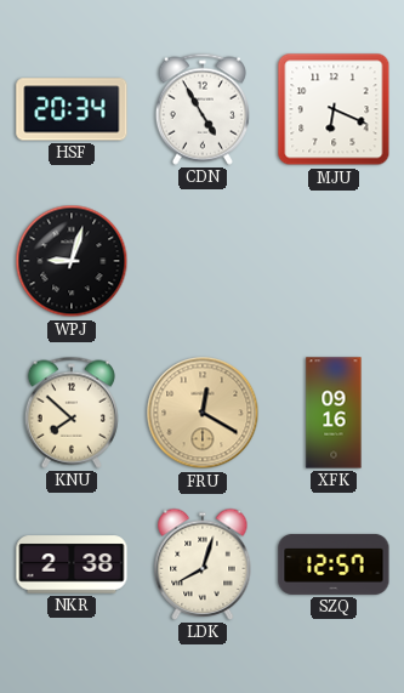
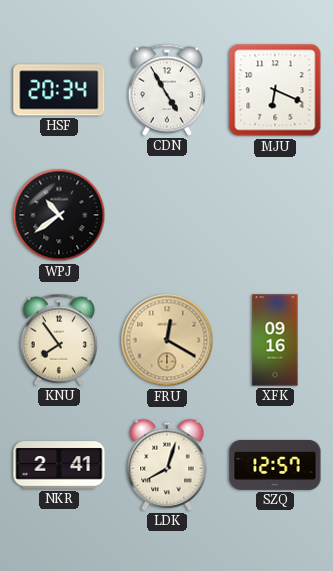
WPJ: 9:03 -> 10:39
KNU: 7:52 -> 7:54
NKR: 2:38 -> 2:41
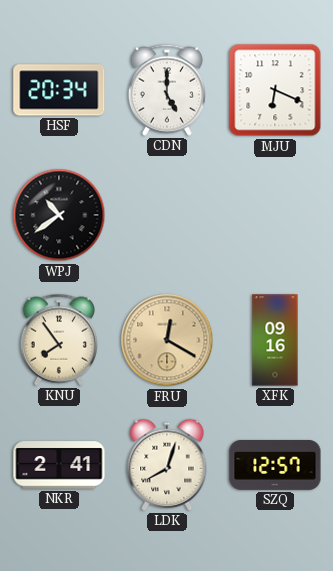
CDN: 4:55 -> 5:00
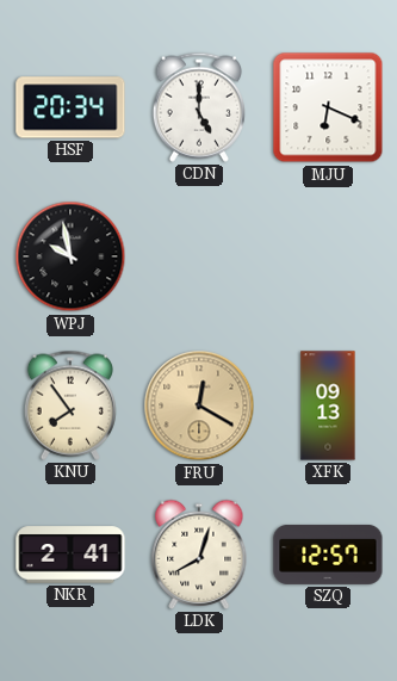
WPJ: 10:39 -> 9:58
XFK: 09:16 -> 09:13
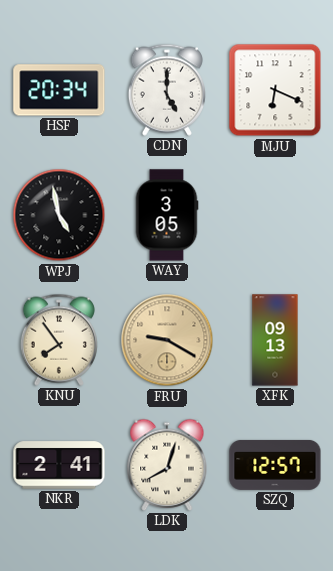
WPJ: 9:58 -> 4:58
WAY: none -> 3:05
FRU: 12:20 -> 9:20
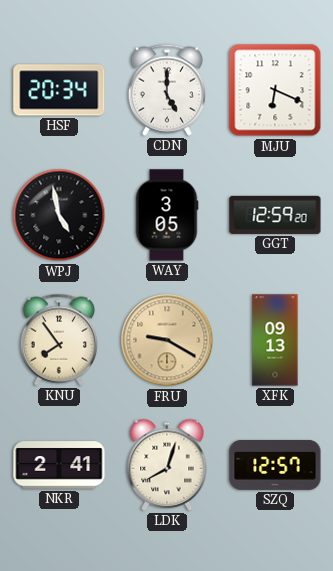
GGT: none -> 12:59
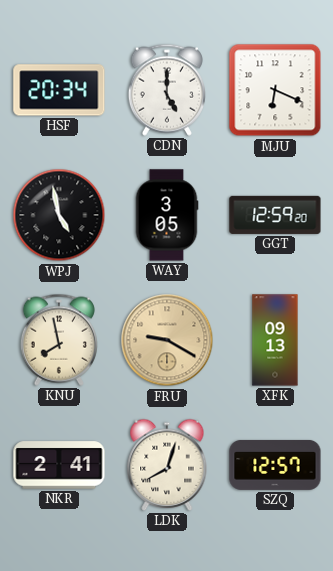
KNU: 7:54 -> 7:58
